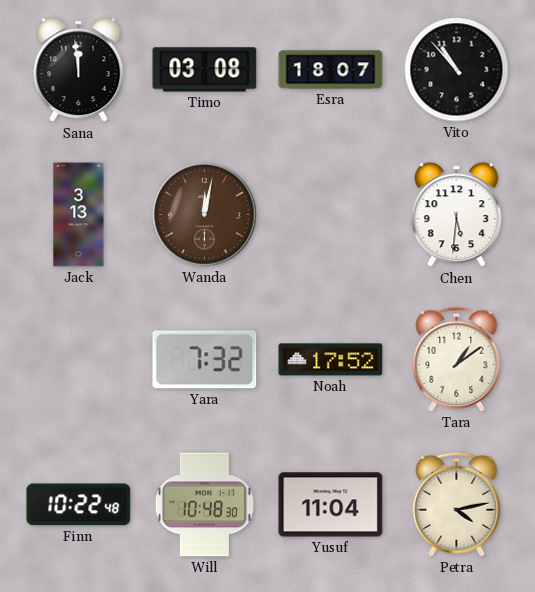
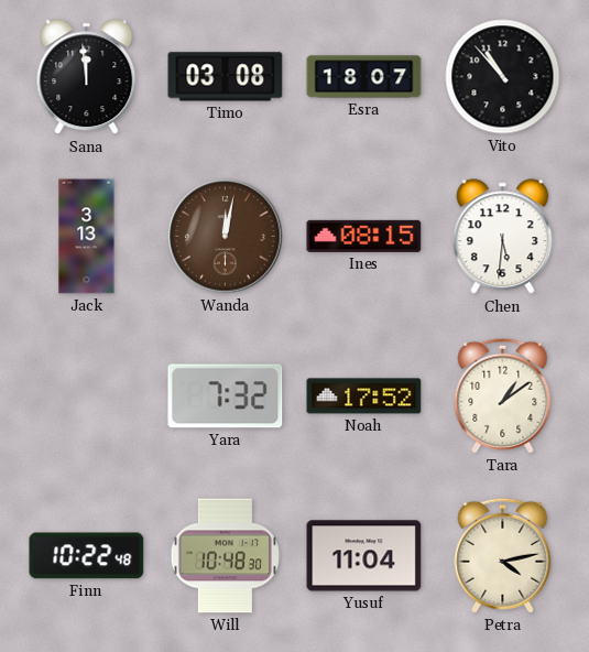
Ines: none -> 08:15
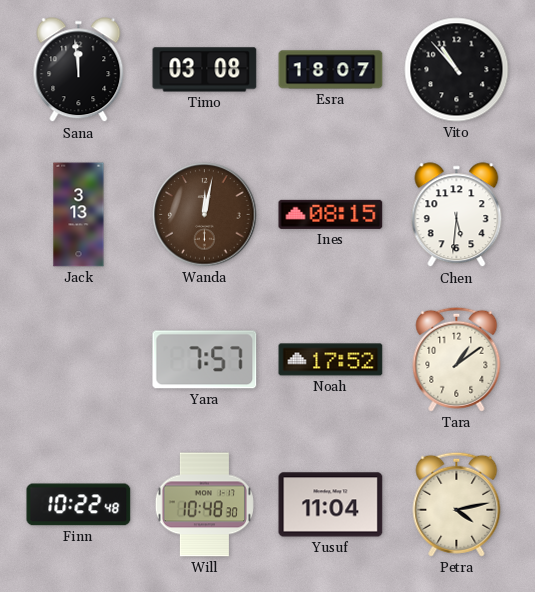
Yara: 7:32 -> 7:57
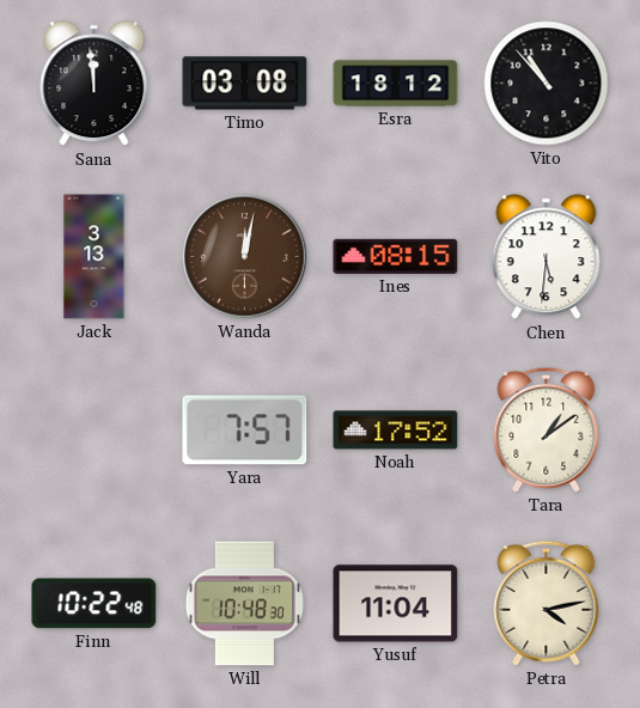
Esra: 18:07 -> 18:12
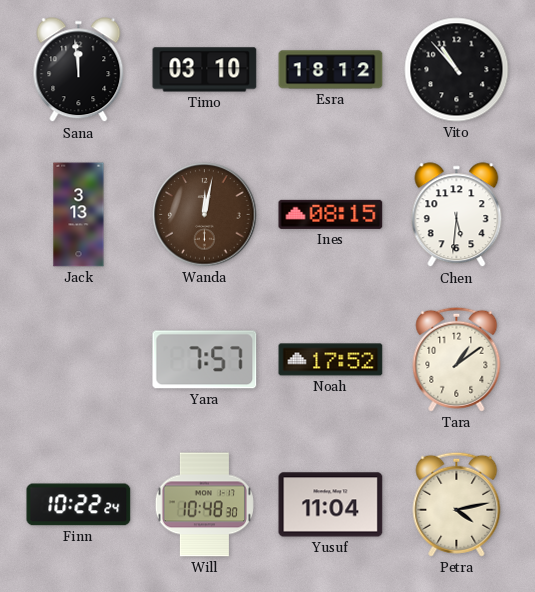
Timo: 03:08 -> 03:10
Finn: 10:22:48 -> 10:22:24
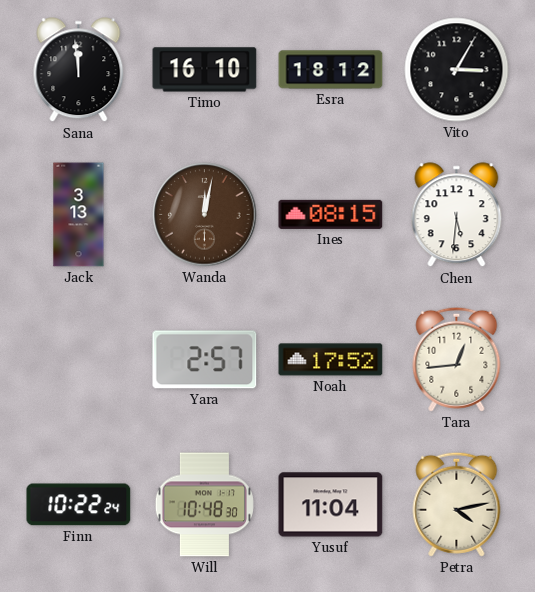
Timo: 03:10 -> 16:10
Vito: 10:53 -> 3:05
Yara: 7:57 -> 2:57
Tara: 1:09 -> 12:44
